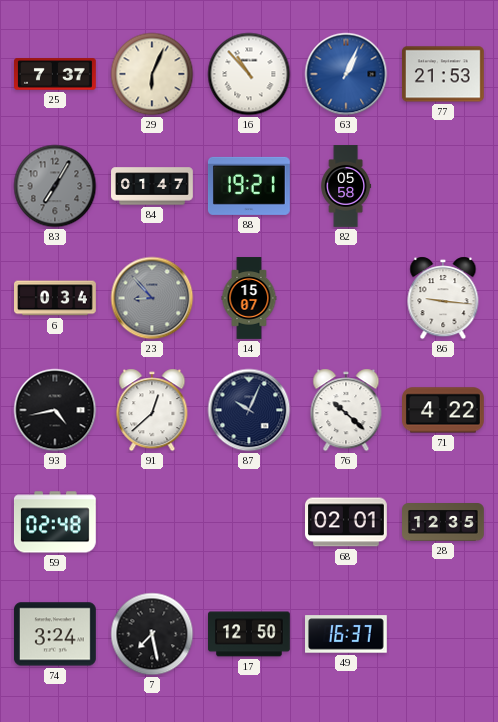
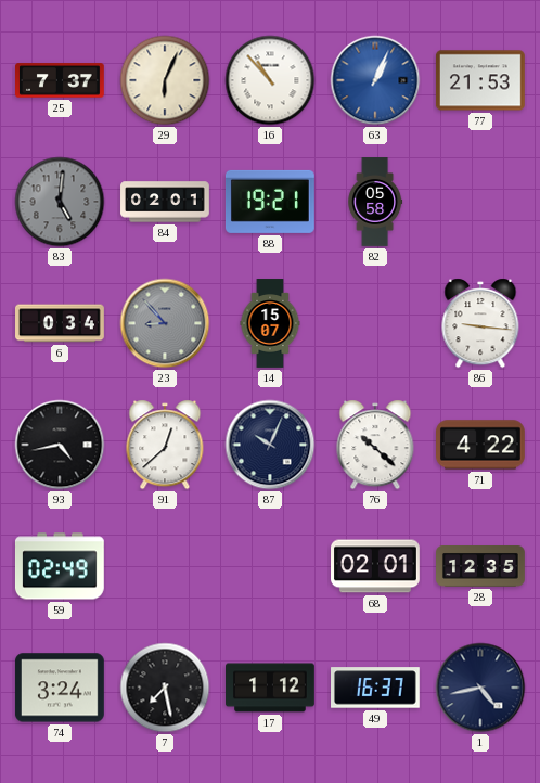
83: 7:05 -> 5:01
84: 01:47 -> 02:01
59: 02:48 -> 02:49
17: 12:50 -> 1:12
1: none -> 4:43
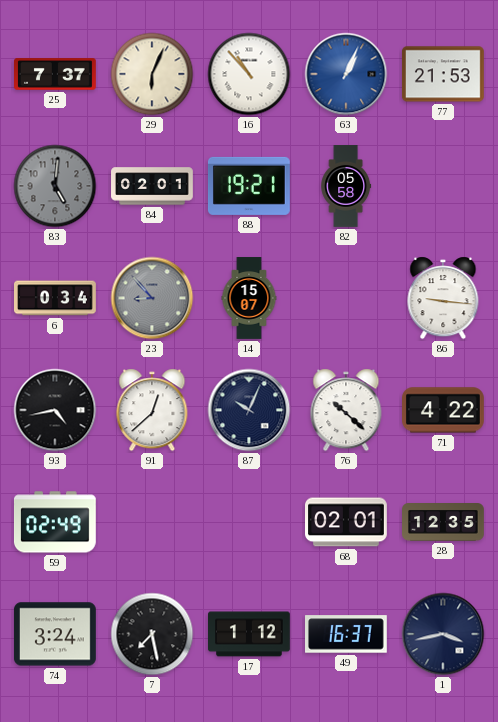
1: 4:43 -> 3:43
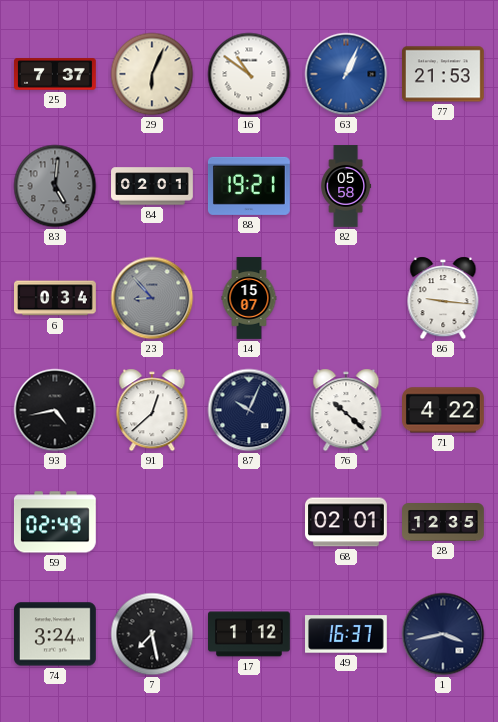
16: 10:53 -> 10:51
